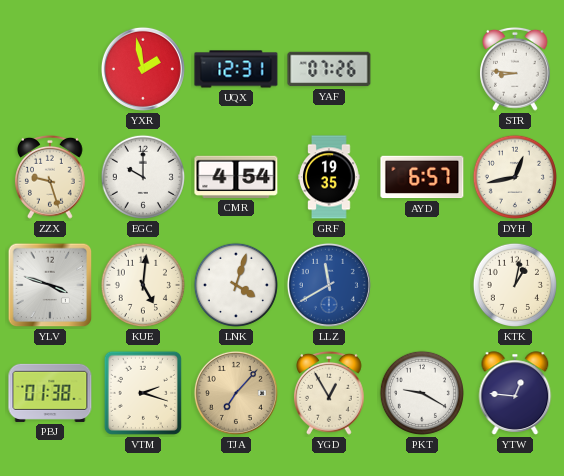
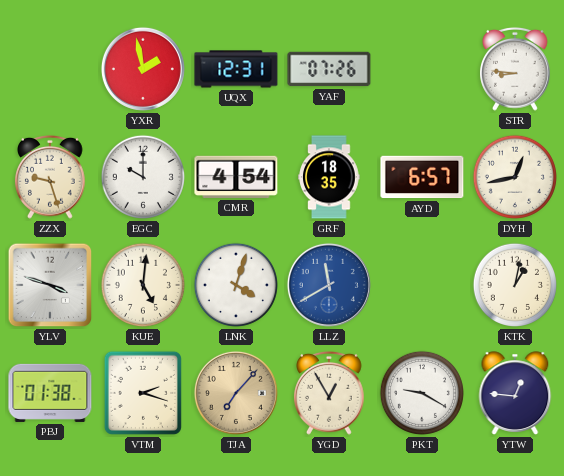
GRF: 19:35 -> 18:35
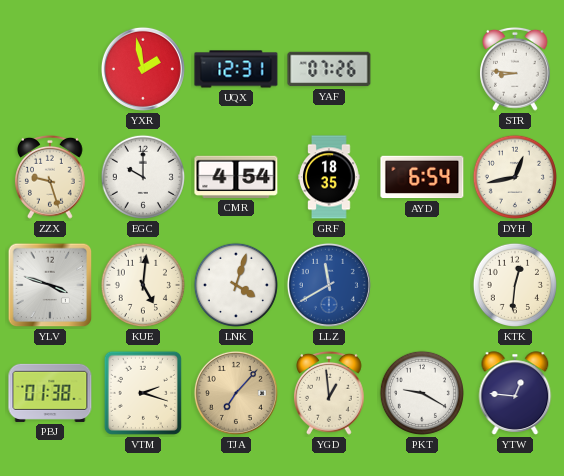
AYD: 6:57 -> 6:54
KTK: 1:02 -> 12:31
YGD: 12:55 -> 12:59
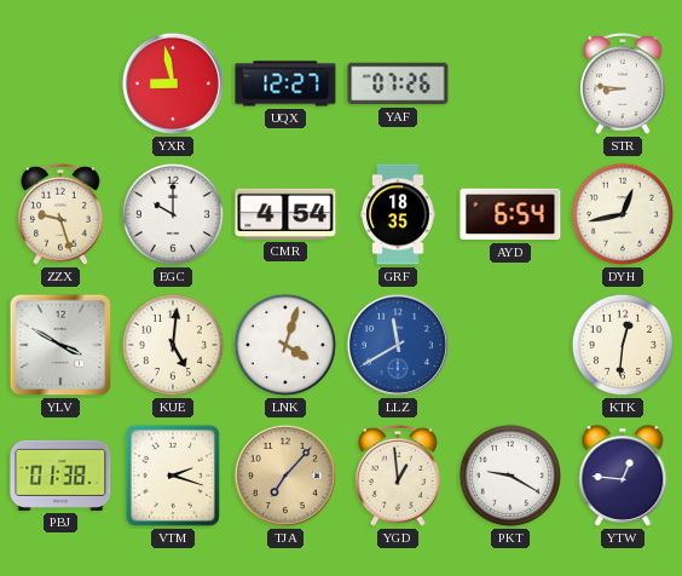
YXR: 1:58 -> 8:58
UQX: 12:31 -> 12:27
YLV: 3:48 -> 3:50
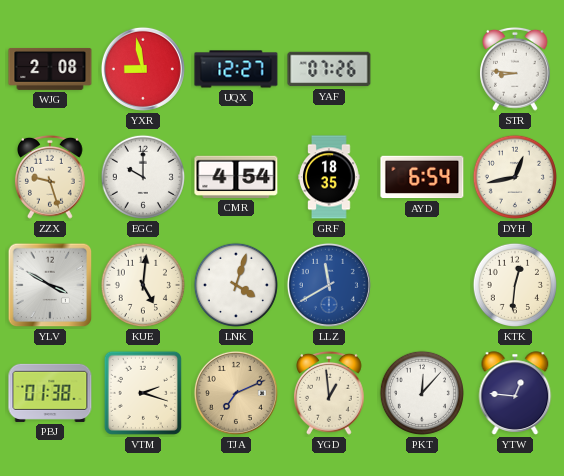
WJG: none -> 2:08
TJA: 7:07 -> 7:11
PKT: 9:20 -> 12:07
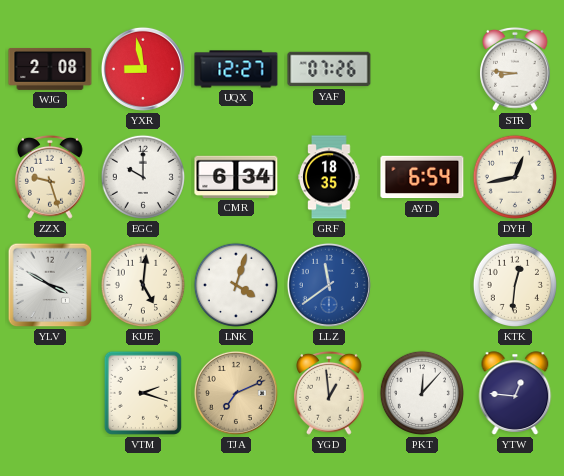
CMR: 4:54 -> 6:34
LLZ: 11:40 -> 11:39
PBJ: 01:38 -> none
